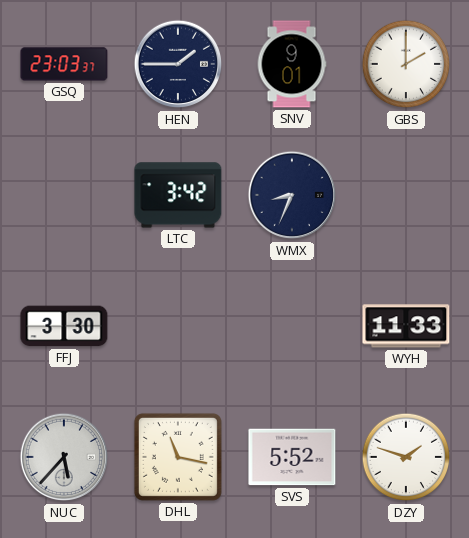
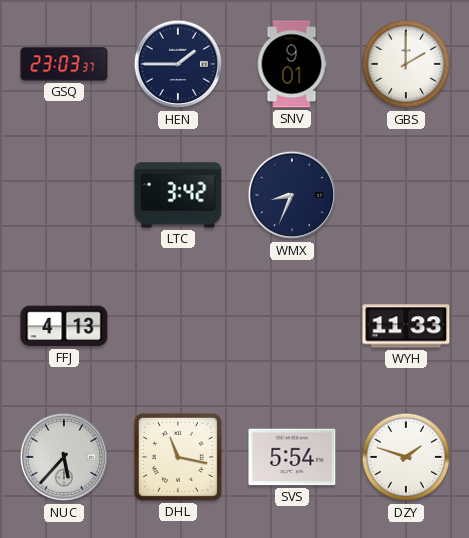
FFJ: 3:30 -> 4:13
SVS: 5:52 -> 5:54
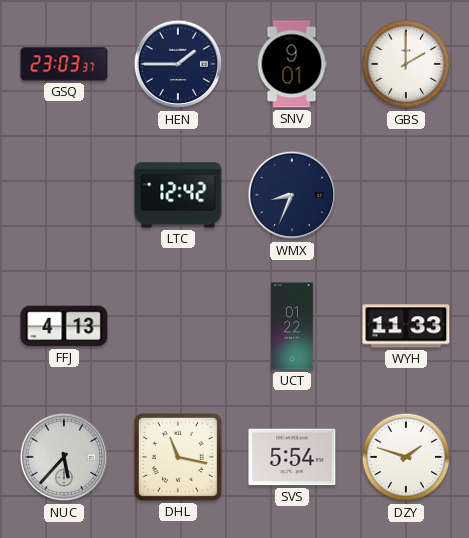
LTC: 3:42 -> 12:42
UCT: none -> 01:22
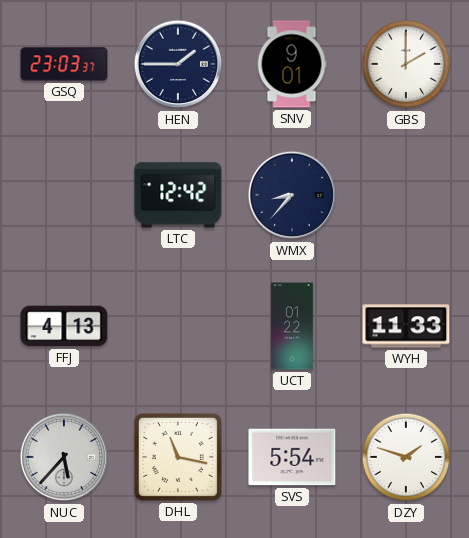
WMX: 8:34 -> 8:37
